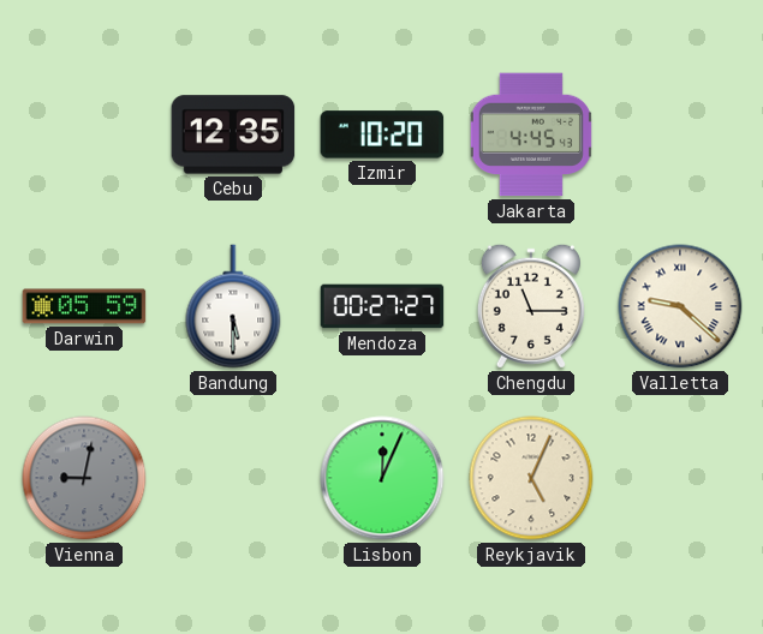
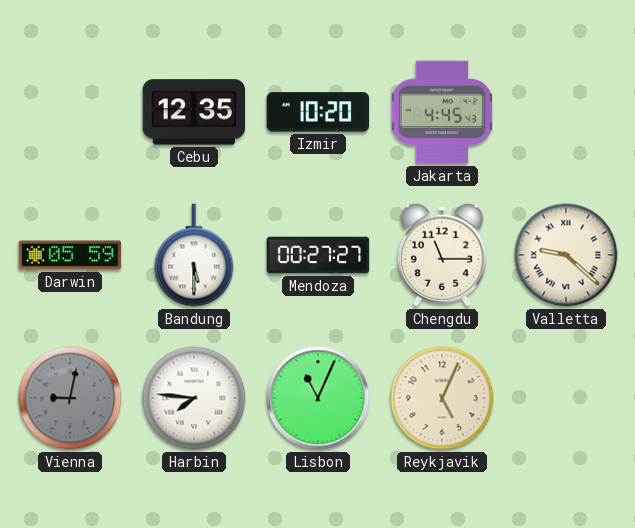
Harbin: none -> 7:46
Lisbon: 12:04 -> 11:04
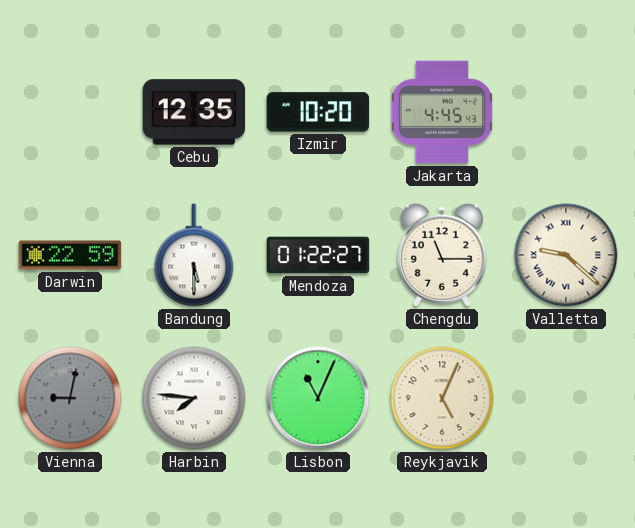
Darwin: 05:59 -> 22:59
Mendoza: 00:27 -> 01:22
